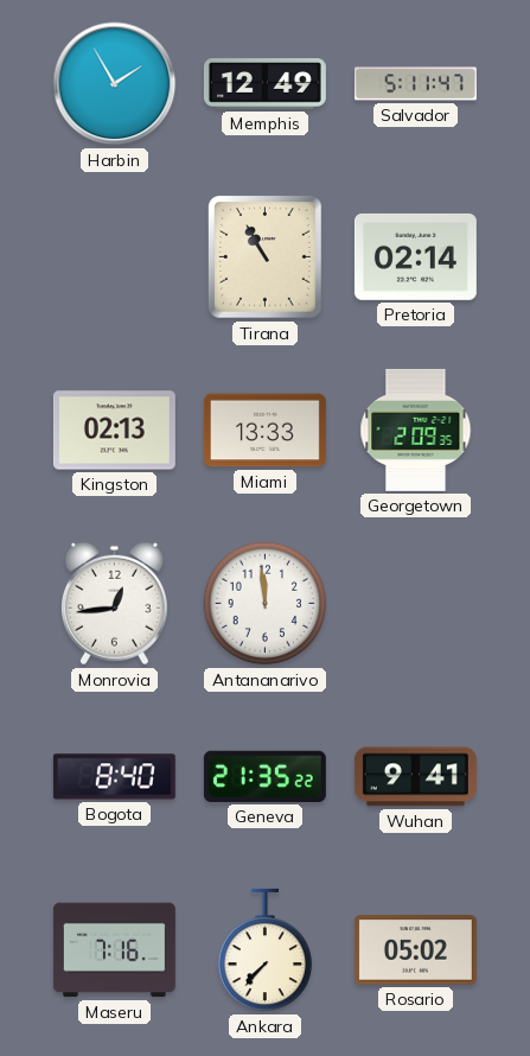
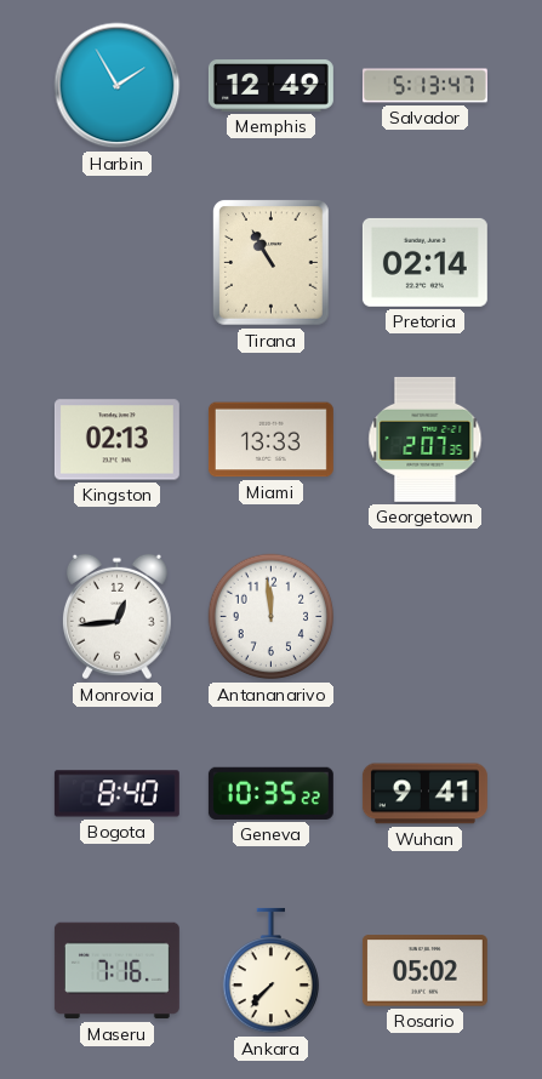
Salvador: 5:11 -> 5:13
Georgetown: 2:09 -> 2:07
Geneva: 21:35 -> 10:35
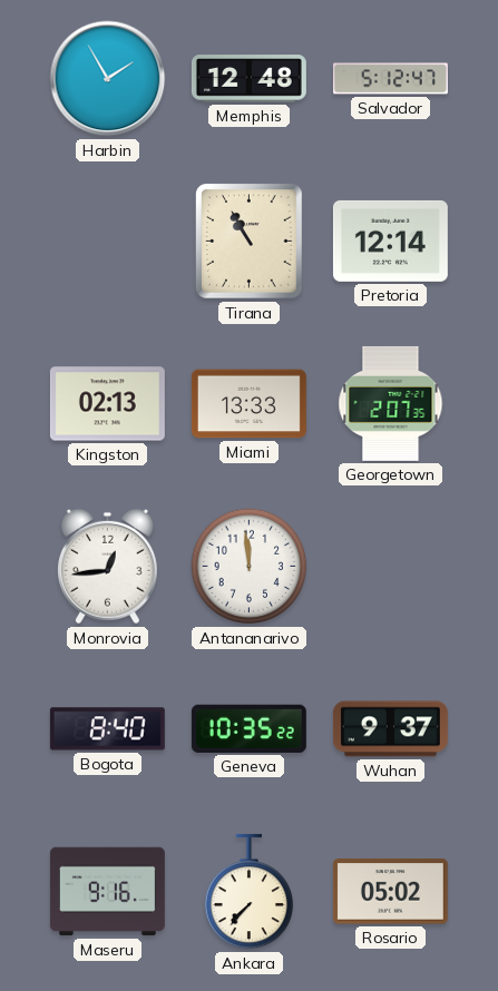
Memphis: 12:49 -> 12:48
Salvador: 5:13 -> 5:12
Pretoria: 02:14 -> 12:14
Wuhan: 9:41 -> 9:37
Maseru: 7:16 -> 9:16
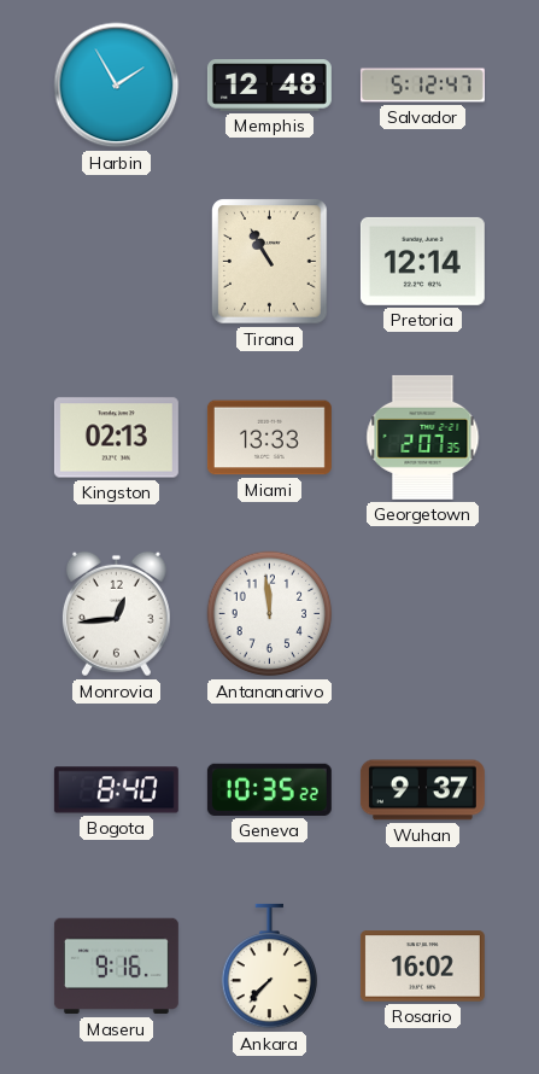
Rosario: 05:02 -> 16:02
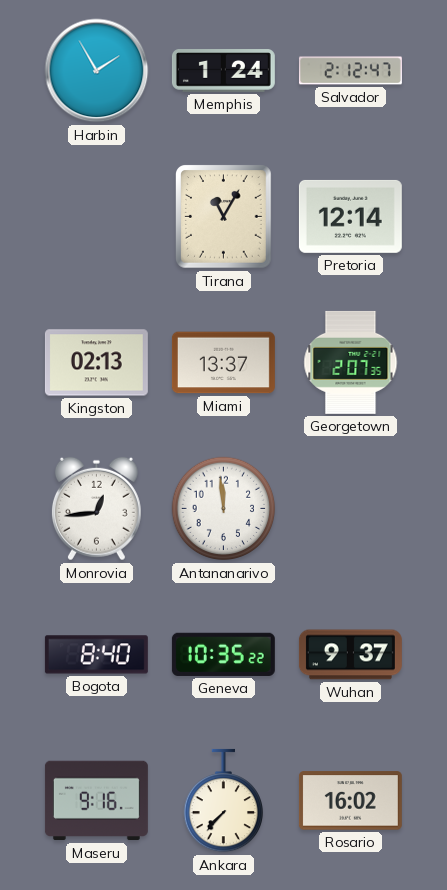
Memphis: 12:48 -> 1:24
Salvador: 5:12 -> 2:12
Tirana: 10:55 -> 11:05
Miami: 13:33 -> 13:37
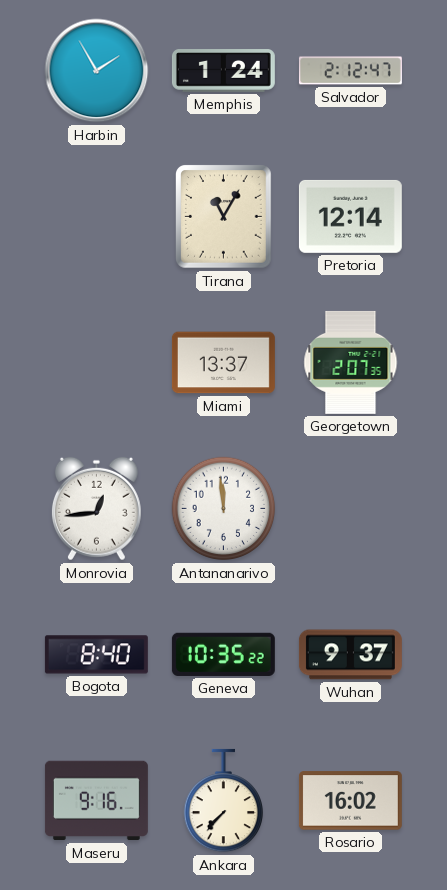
Kingston: 02:13 -> none
